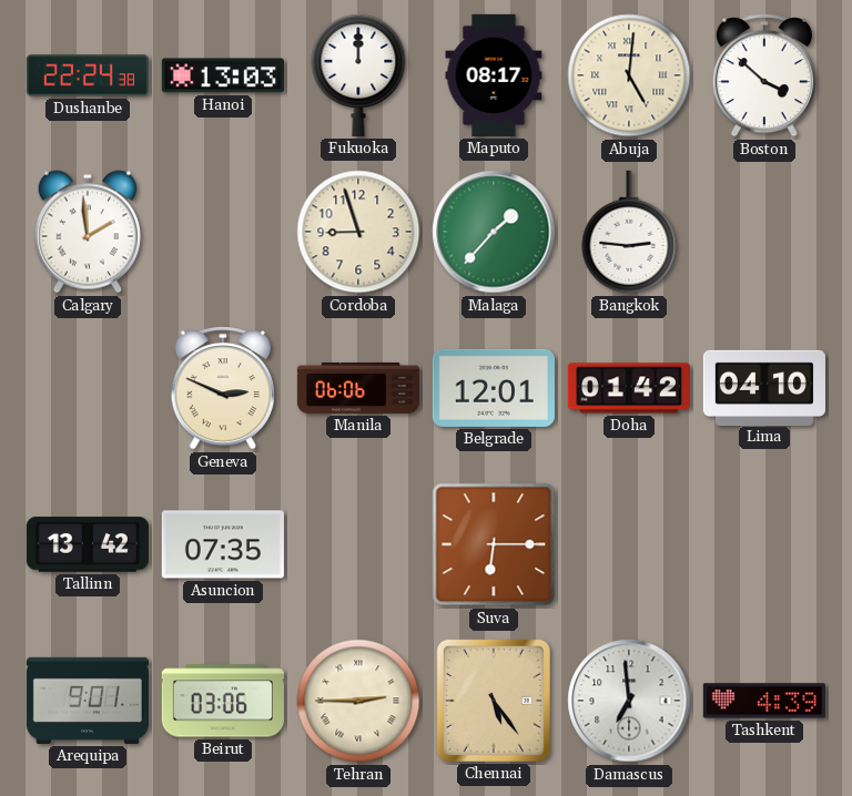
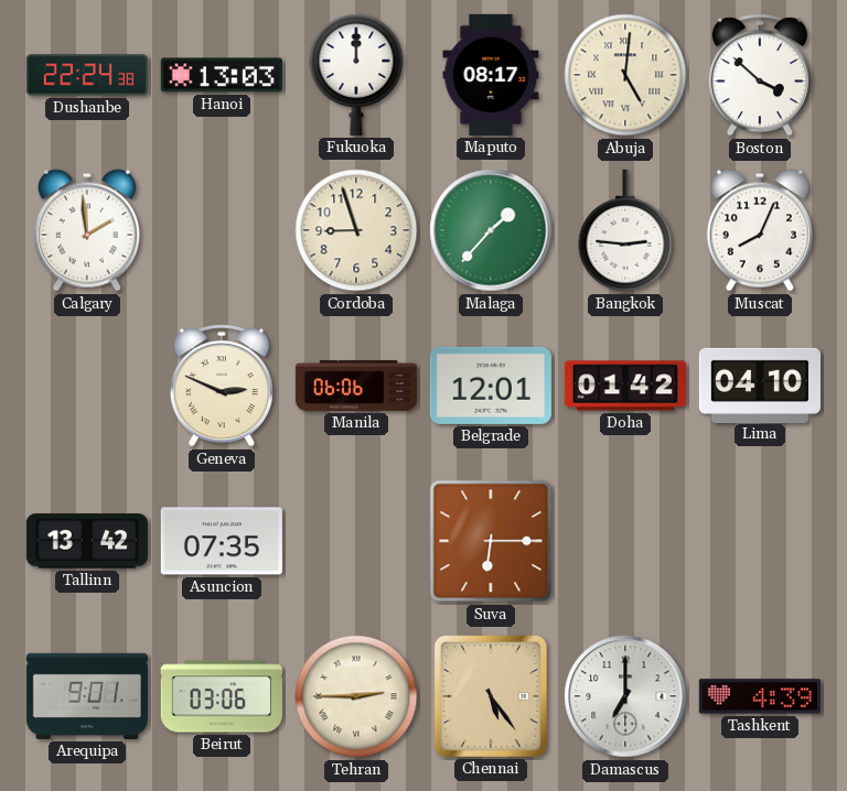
Muscat: none -> 8:04
Damascus: 6:59 -> 7:00
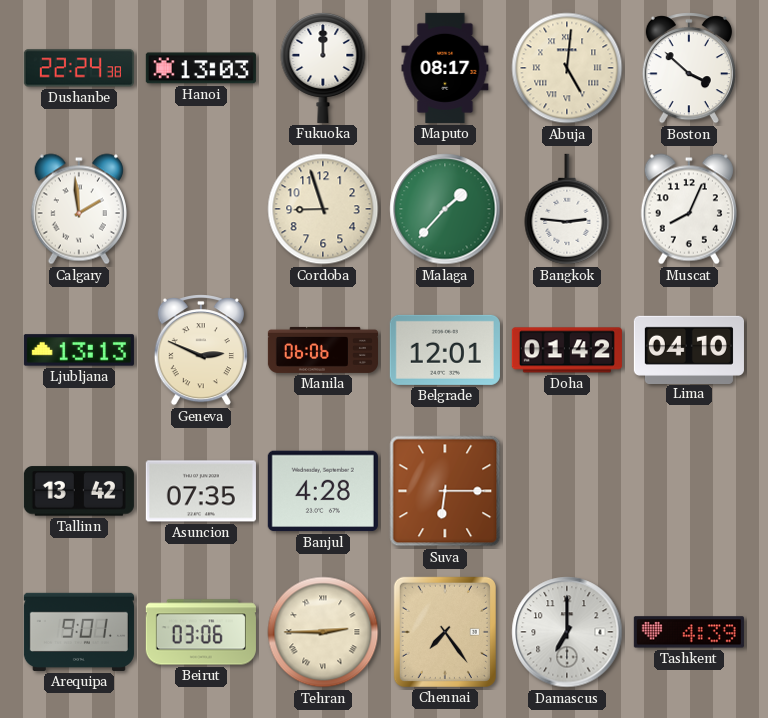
Ljubljana: none -> 13:13
Banjul: none -> 4:28
Chennai: 5:24 -> 7:24
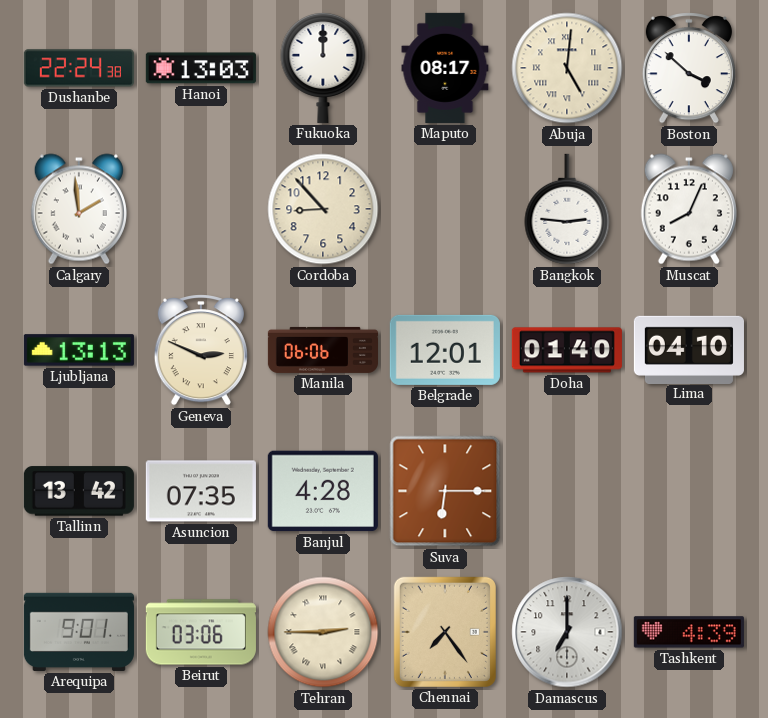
Cordoba: 8:57 -> 8:53
Malaga: 1:37 -> none
Doha: 01:42 -> 01:40
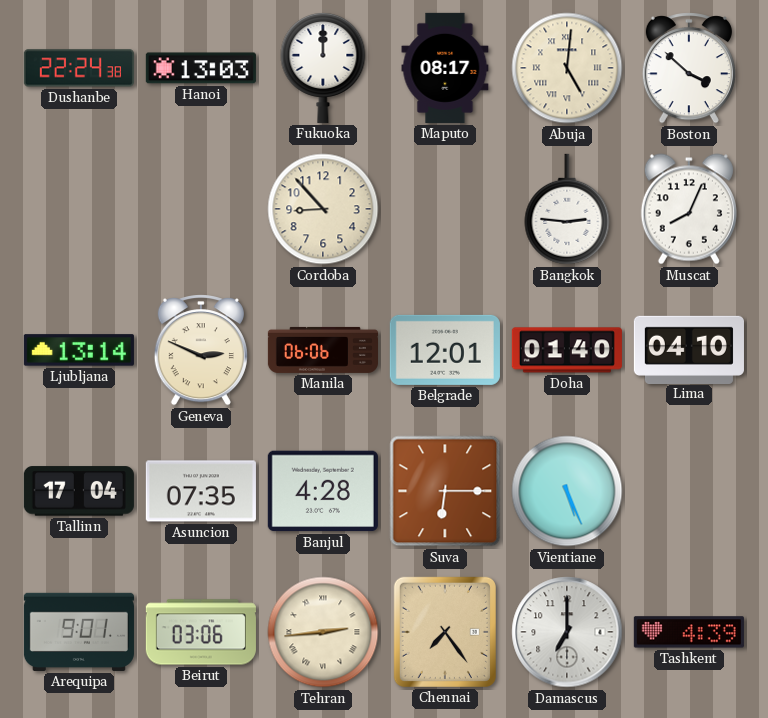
Calgary: 1:59 -> none
Ljubljana: 13:13 -> 13:14
Tallinn: 13:42 -> 17:04
Vientiane: none -> 5:26
Tehran: 2:45 -> 2:44
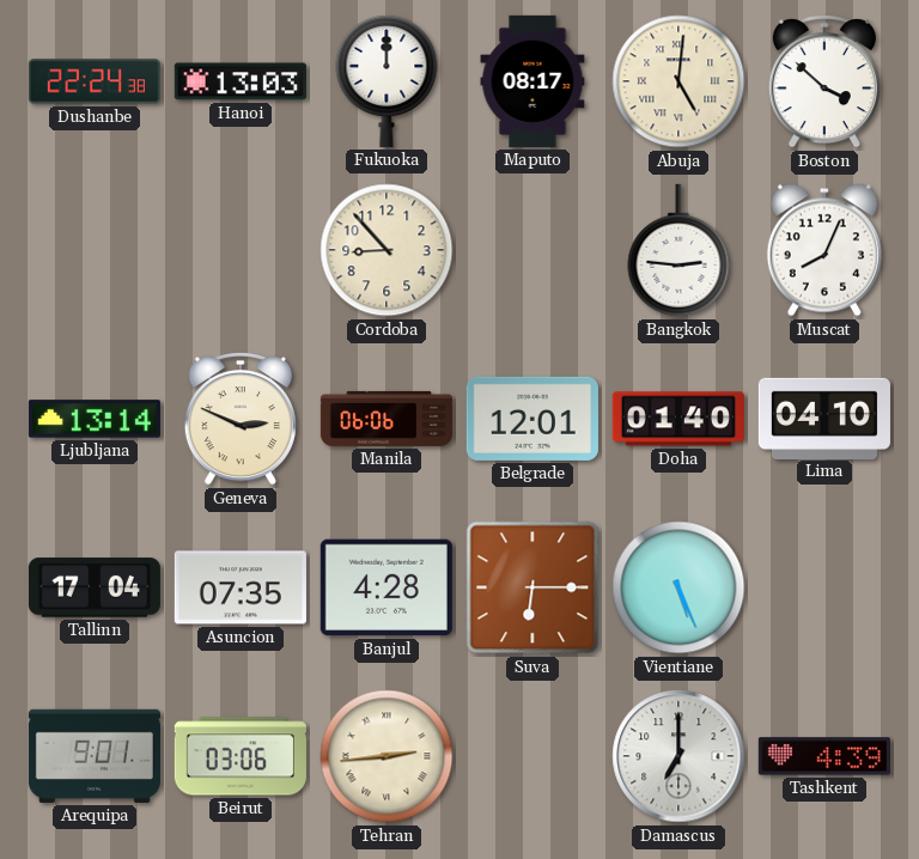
Chennai: 7:24 -> none
